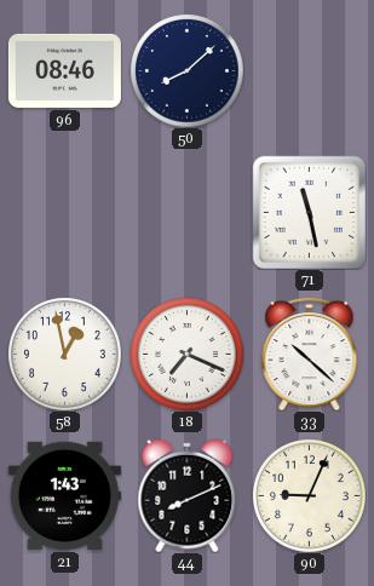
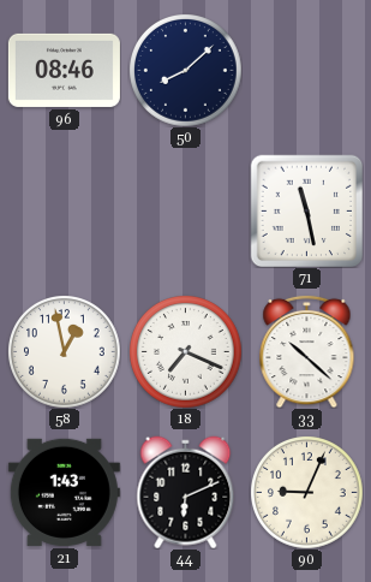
44: 8:11 -> 6:11
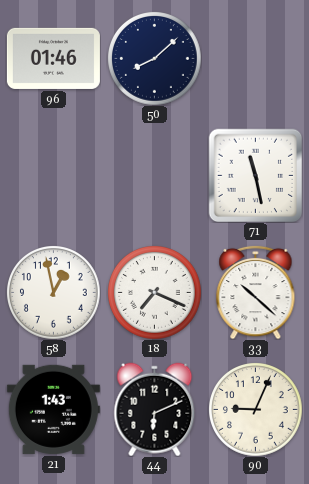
96: 08:46 -> 01:46
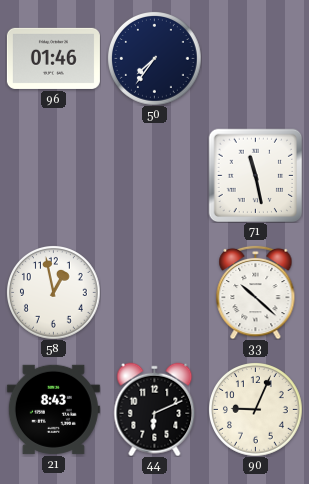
50: 8:08 -> 7:36
18: 7:19 -> none
21: 1:43 -> 8:43
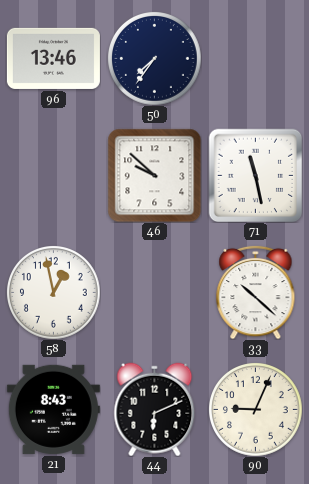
96: 01:46 -> 13:46
46: none -> 9:52
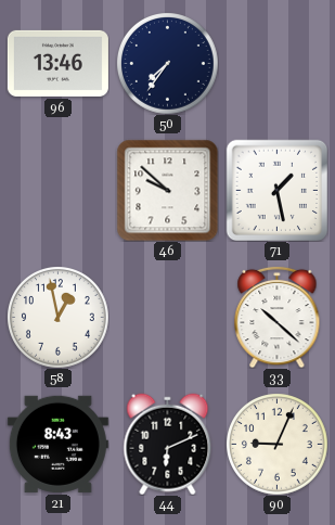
71: 11:28 -> 1:28
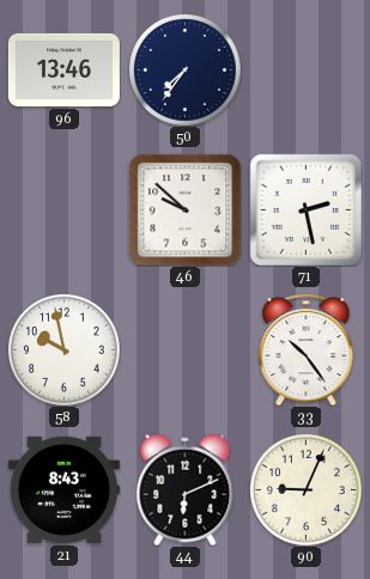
71: 1:28 -> 2:28
58: 12:58 -> 9:58
33: 10:22 -> 10:24
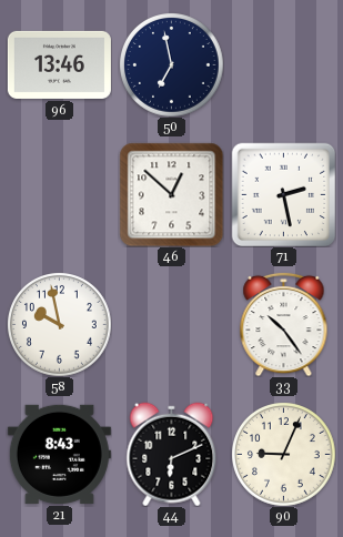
50: 7:36 -> 6:58
46: 9:52 -> 12:52
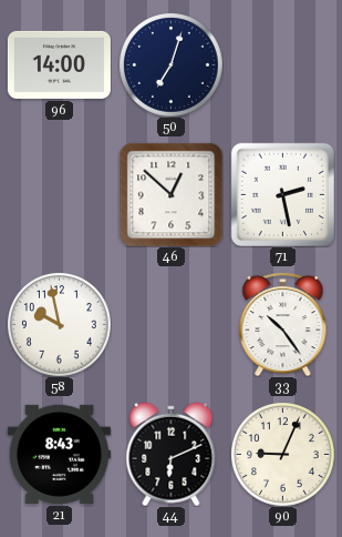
96: 13:46 -> 14:00
50: 6:58 -> 7:03
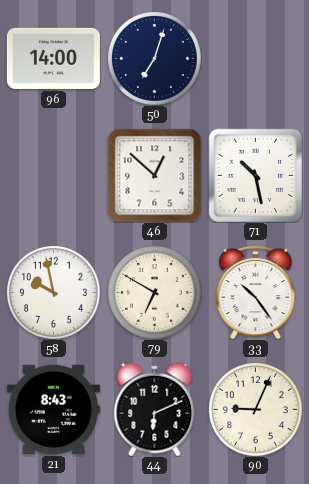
71: 2:28 -> 10:28
79: none -> 6:50
